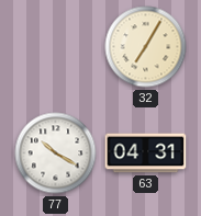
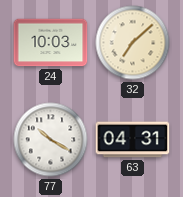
24: none -> 10:03
32: 7:05 -> 7:08
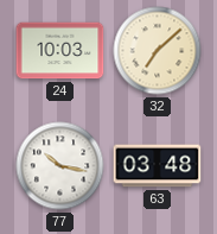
77: 10:20 -> 10:17
63: 04:31 -> 03:48
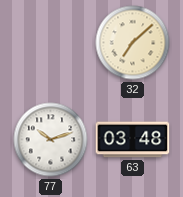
24: 10:03 -> none
77: 10:17 -> 10:12
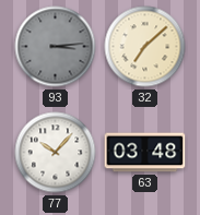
93: none -> 3:14
77: 10:12 -> 10:07
